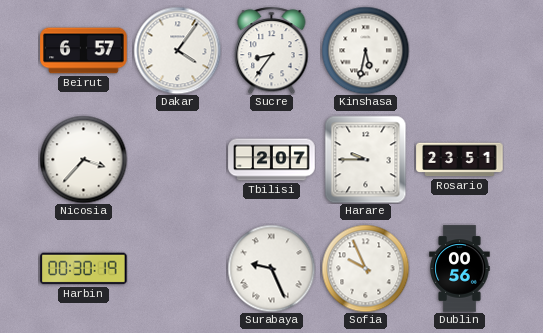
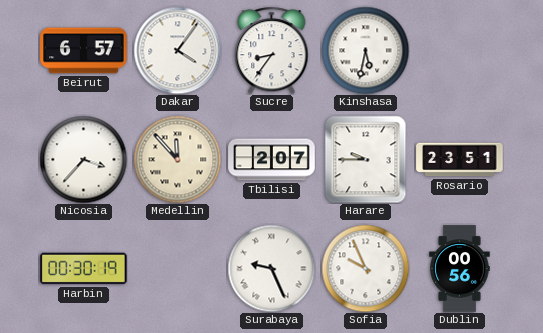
Medellin: none -> 11:53
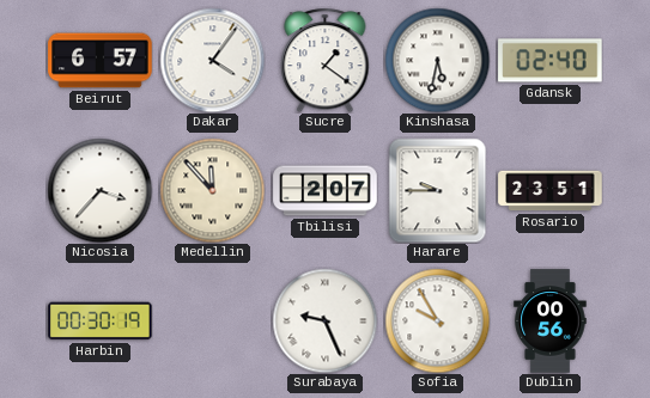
Sucre: 8:36 -> 1:21
Gdansk: none -> 02:40
Sofia: 9:56 -> 9:55
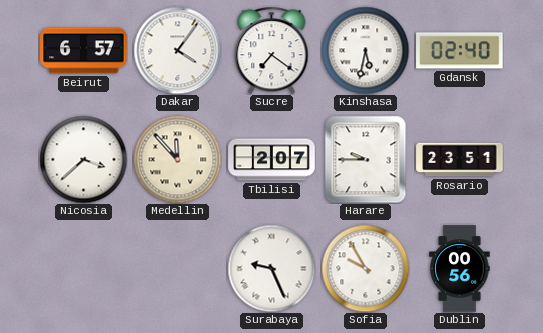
Sucre: 1:21 -> 7:21
Nicosia: 3:37 -> 3:38
Harbin: 00:30 -> none
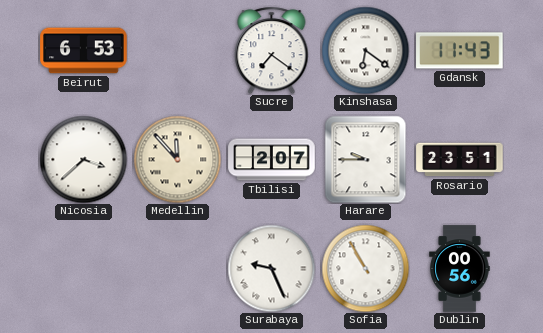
Beirut: 6:57 -> 6:53
Dakar: 4:06 -> none
Kinshasa: 5:32 -> 6:21
Gdansk: 02:40 -> 11:43
Sofia: 9:55 -> 10:55
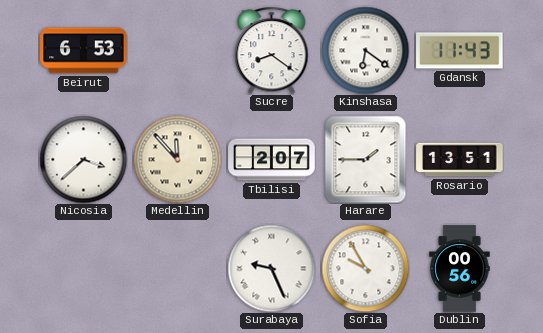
Sucre: 7:21 -> 8:21
Harare: 9:45 -> 1:45
Rosario: 23:51 -> 13:51
Sofia: 10:55 -> 9:55
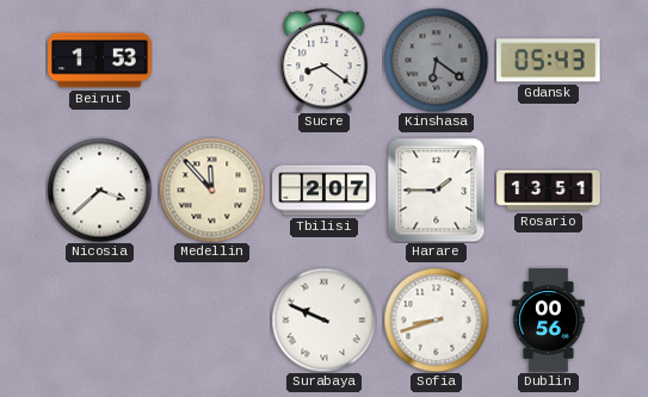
Beirut: 6:53 -> 1:53
Kinshasa dial: white -> grey
Gdansk: 11:43 -> 05:43
Surabaya: 9:26 -> 9:49
Sofia: 9:55 -> 8:42
